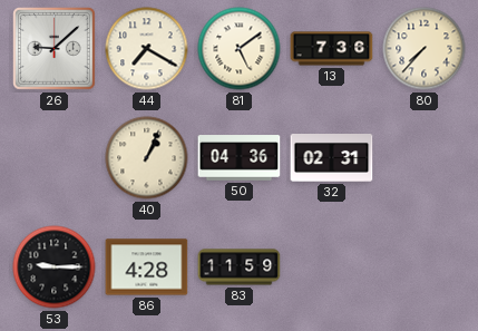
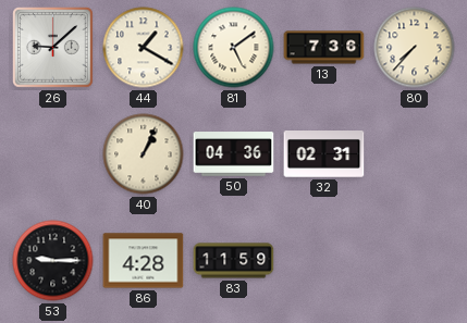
44: 7:20 -> 1:20
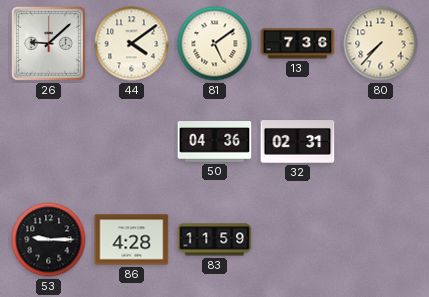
44: 1:20 -> 4:09
40: 1:04 -> none
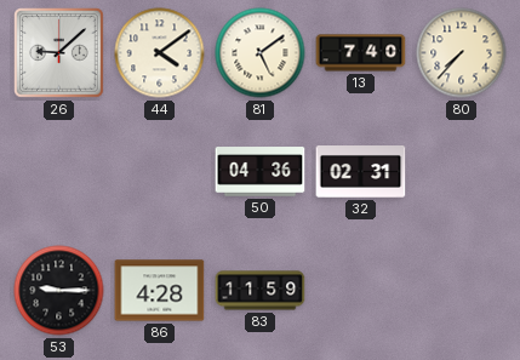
13: 7:36 -> 7:40
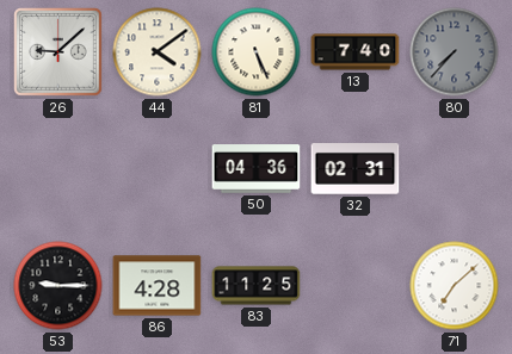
81: 5:09 -> 5:26
80 dial: cream -> grey
83: 11:59 -> 11:25
71: none -> 7:08
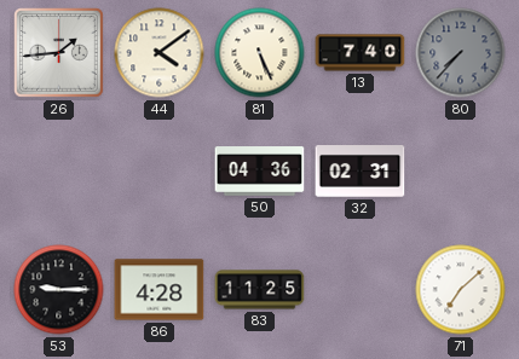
26: 9:08 -> 1:44
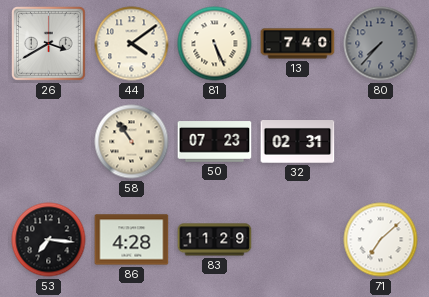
26: 1:44 -> 3:40
58: none -> 10:54
50: 04:36 -> 07:23
53: 9:15 -> 7:16
83: 11:25 -> 11:29
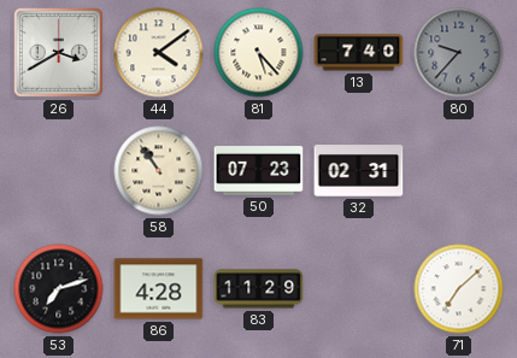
81: 5:26 -> 5:23
80: 7:37 -> 9:37
53: 7:16 -> 7:12
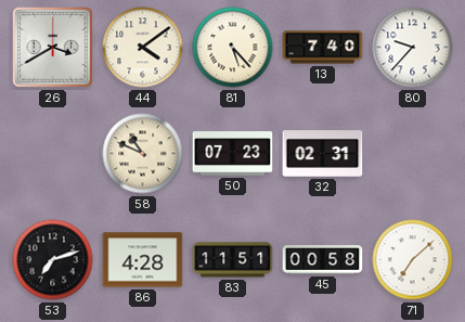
80 dial: grey -> white
58: 10:54 -> 10:49
83: 11:29 -> 11:51
45: none -> 00:58
